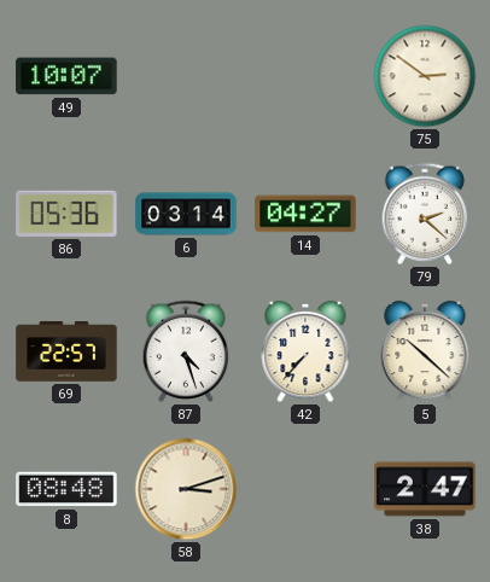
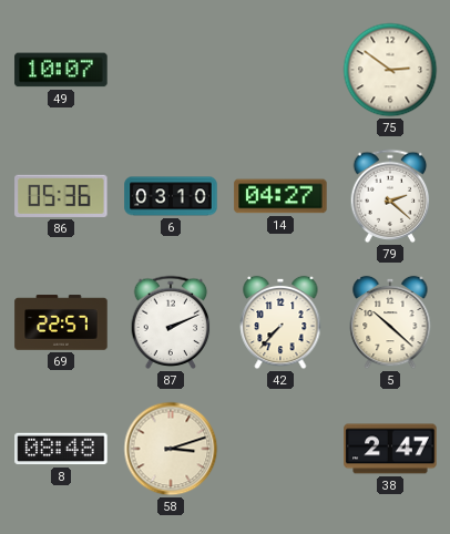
6: 03:14 -> 03:10
87: 4:27 -> 2:11
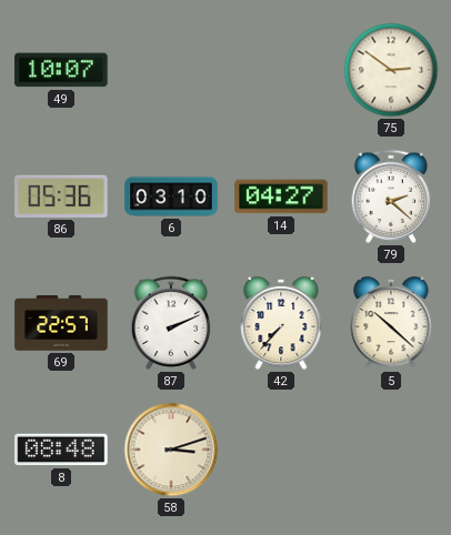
38: 2:47 -> none
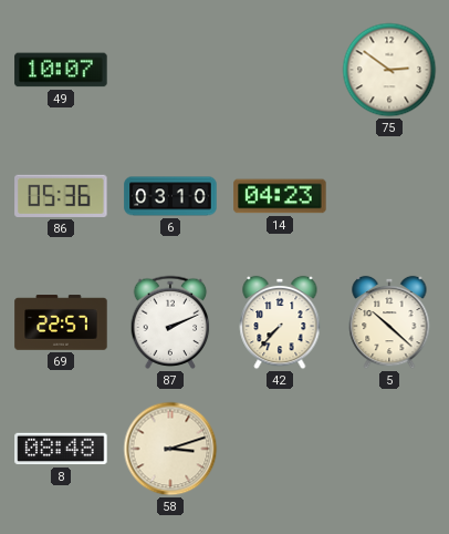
14: 04:27 -> 04:23
79: 2:22 -> none
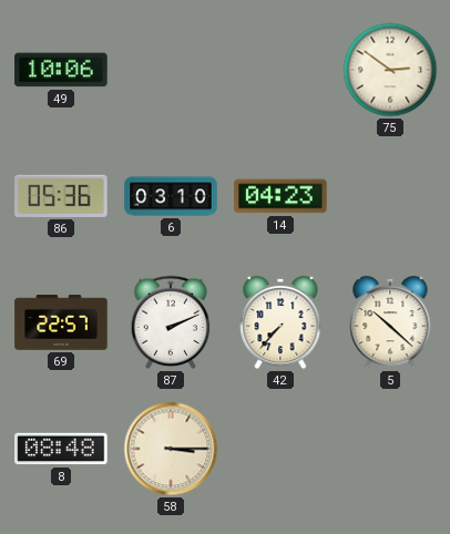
49: 10:07 -> 10:06
58: 3:12 -> 3:15
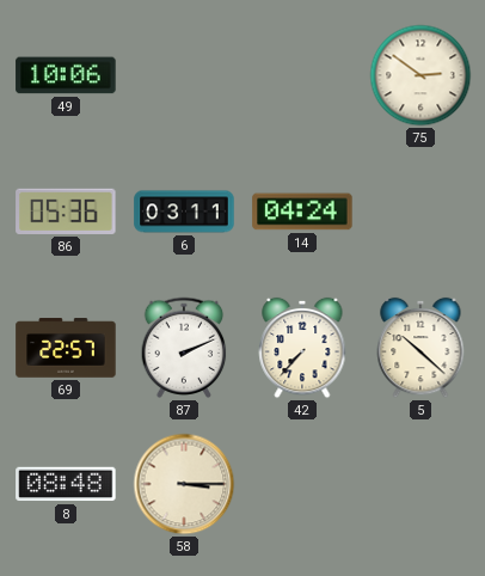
6: 03:10 -> 03:11
14: 04:23 -> 04:24
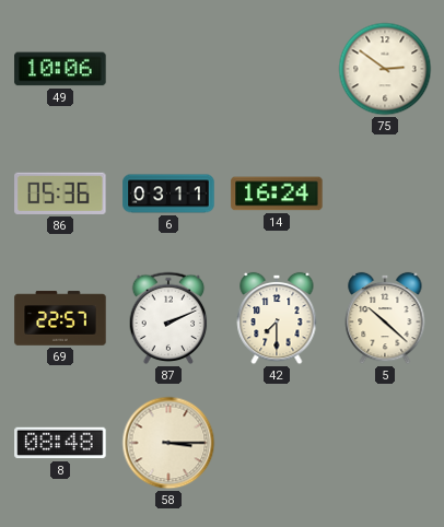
14: 04:24 -> 16:24
42: 7:37 -> 7:30
